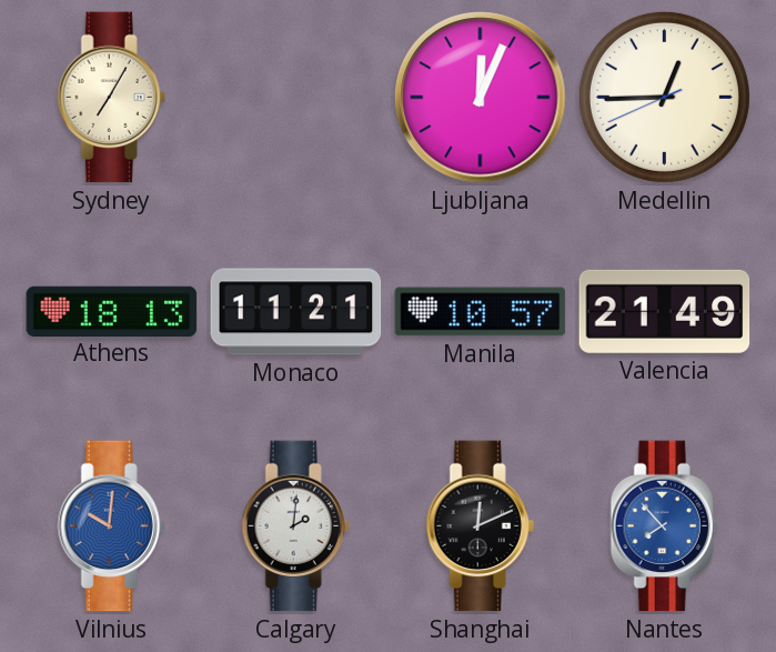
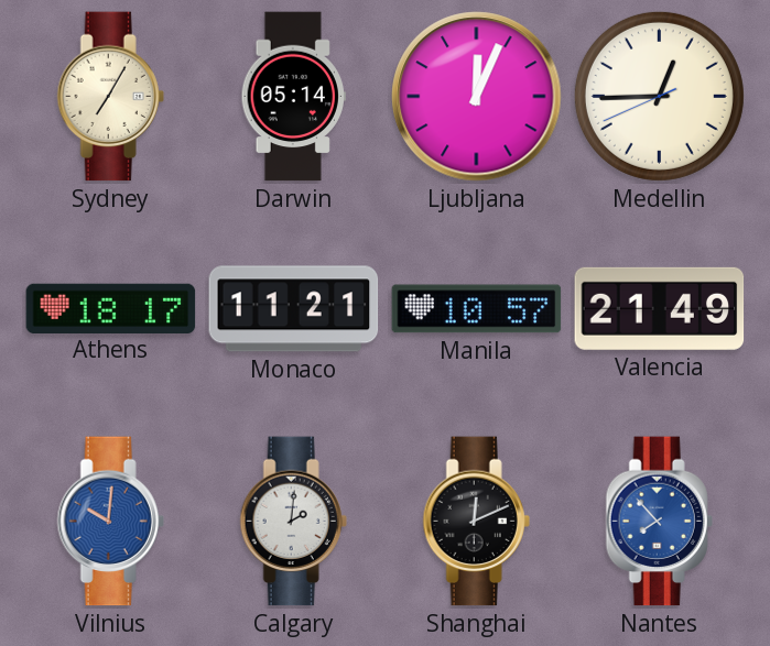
Darwin: none -> 05:14
Athens: 18:13 -> 18:17
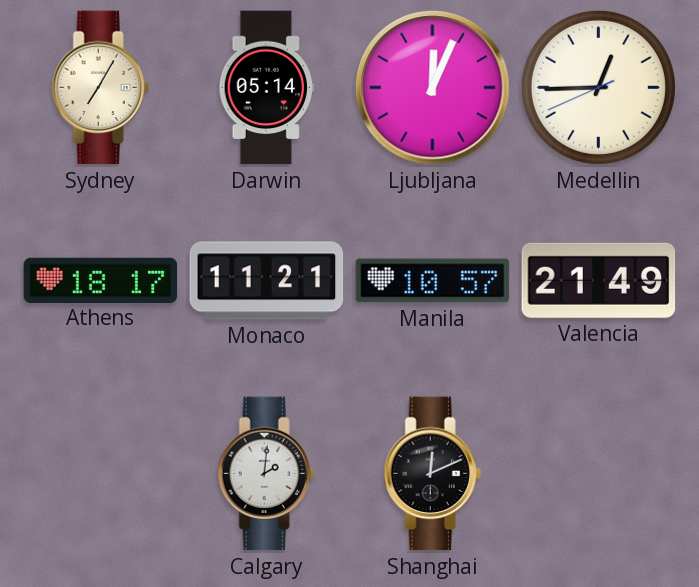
Vilnius: 10:01 -> none
Nantes: 7:53 -> none
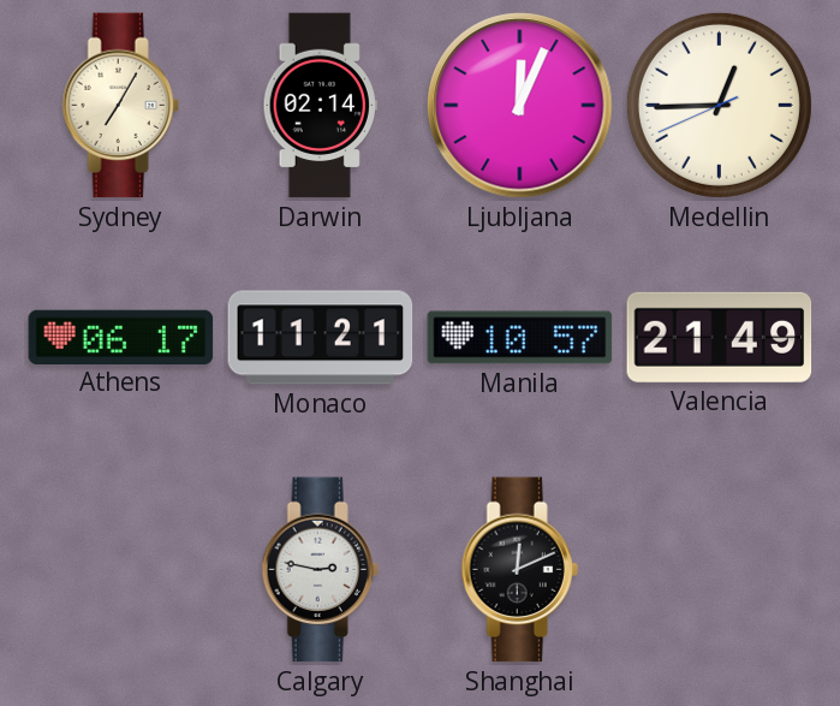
Darwin: 05:14 -> 02:14
Athens: 18:17 -> 06:17
Calgary: 2:01 -> 2:47
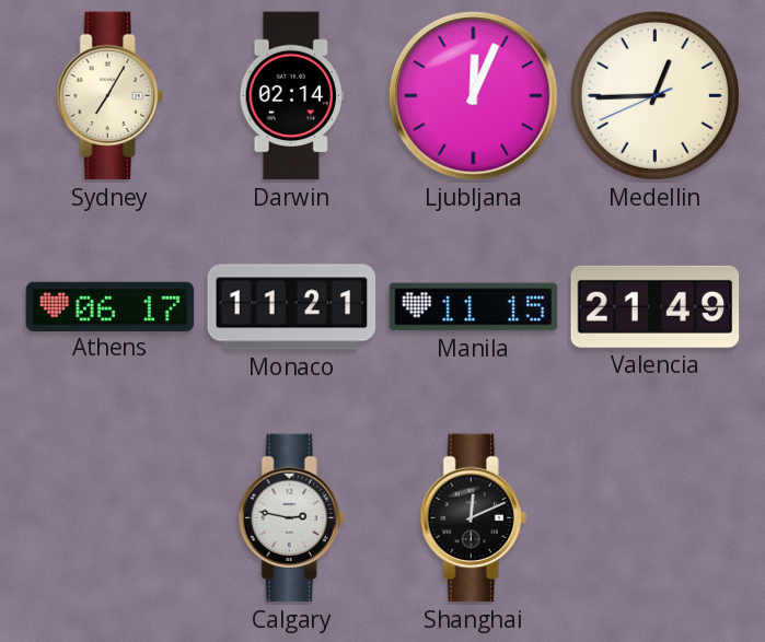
Manila: 10:57 -> 11:15
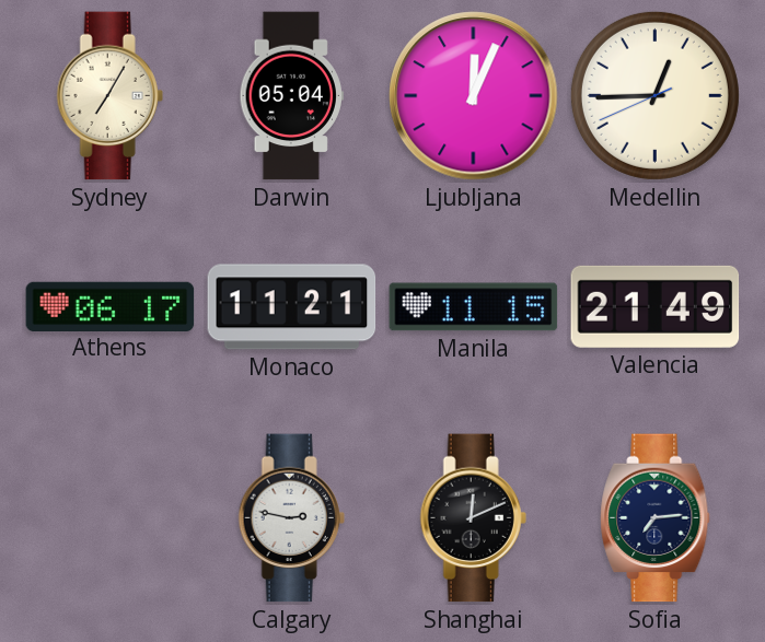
Darwin: 02:14 -> 05:04
Sofia: none -> 7:14
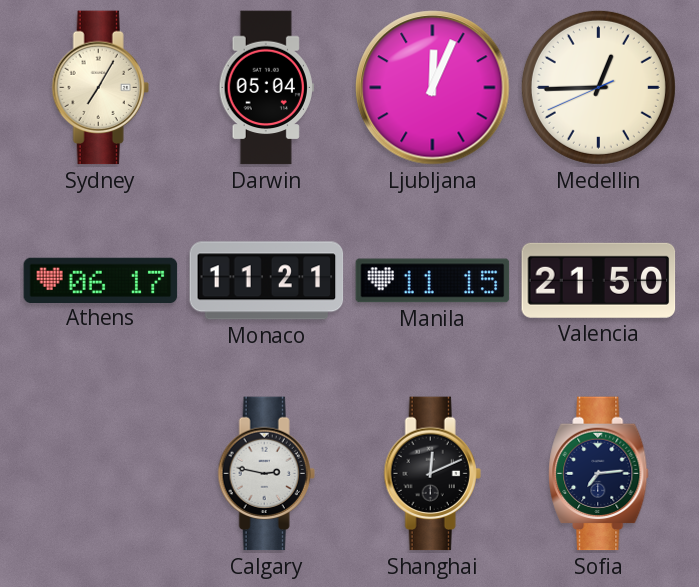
Valencia: 21:49 -> 21:50
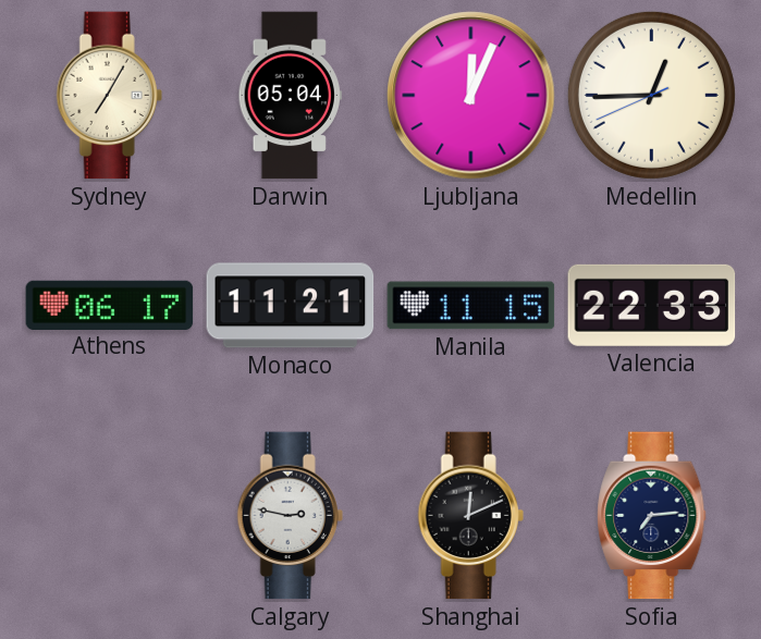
Valencia: 21:50 -> 22:33
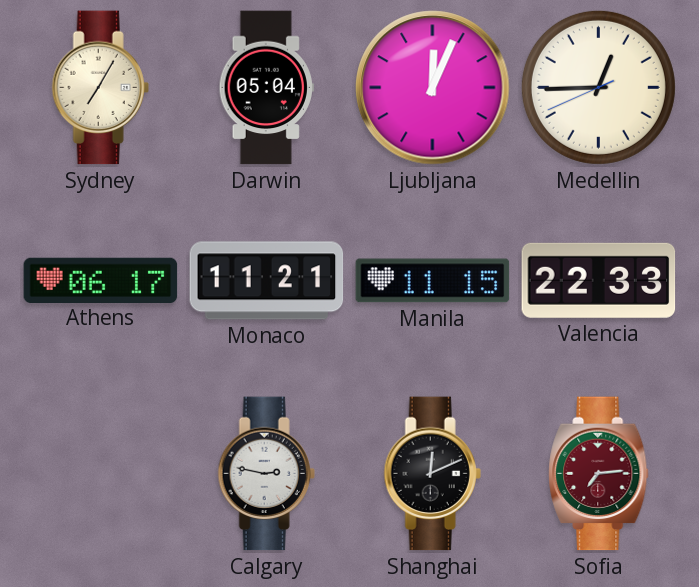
Sofia dial: navy -> burgundy
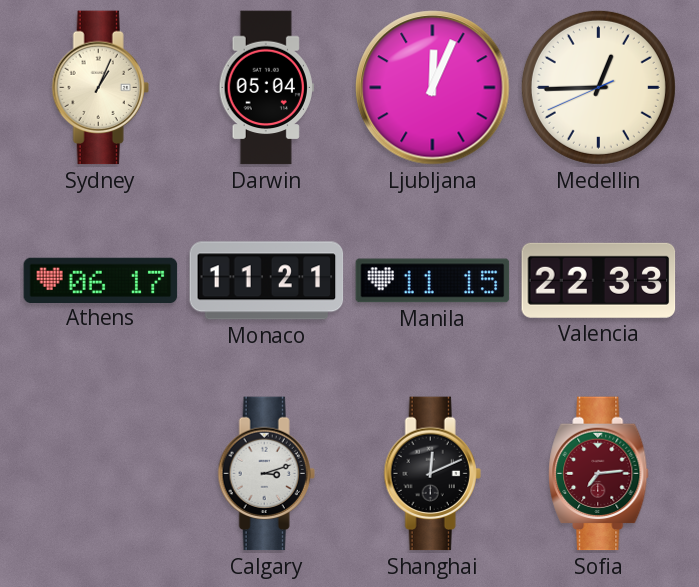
Sydney: 7:05 -> 1:04
Calgary: 2:47 -> 3:12
